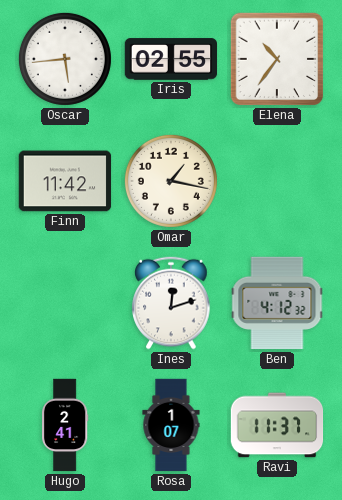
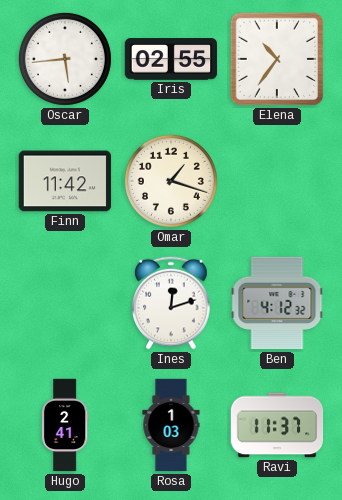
Omar: 1:17 -> 1:18
Rosa: 1:07 -> 1:03
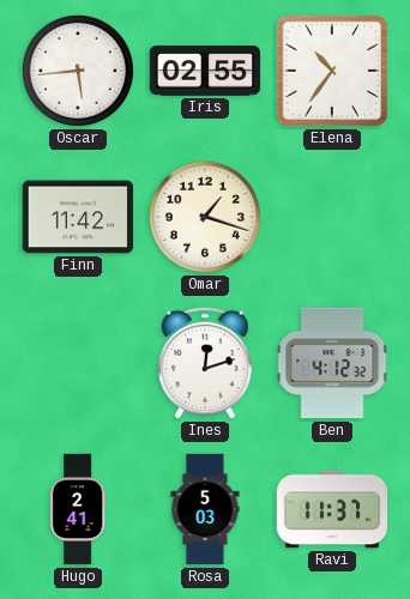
Rosa: 1:03 -> 5:03
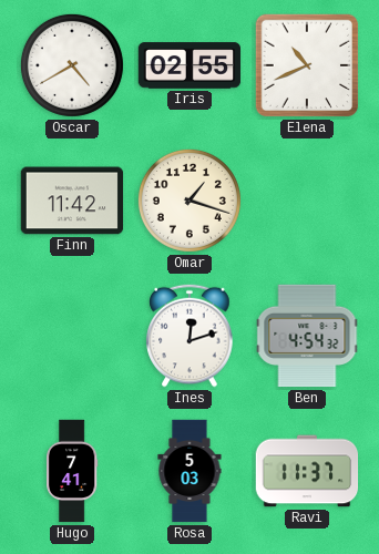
Oscar: 5:44 -> 4:40
Elena: 10:36 -> 10:41
Ben: 4:12 -> 4:54
Hugo: 2:41 -> 7:41
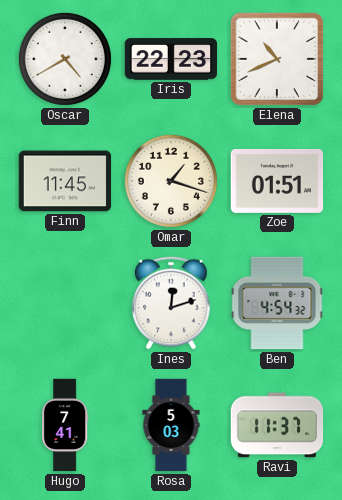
Iris: 02:55 -> 22:23
Finn: 11:42 -> 11:45
Zoe: none -> 01:51
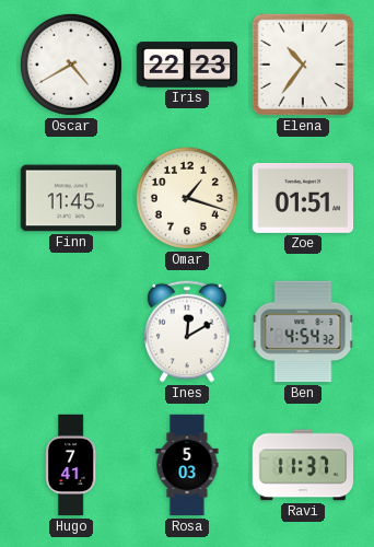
Elena: 10:41 -> 10:36
Ines: 12:12 -> 12:10
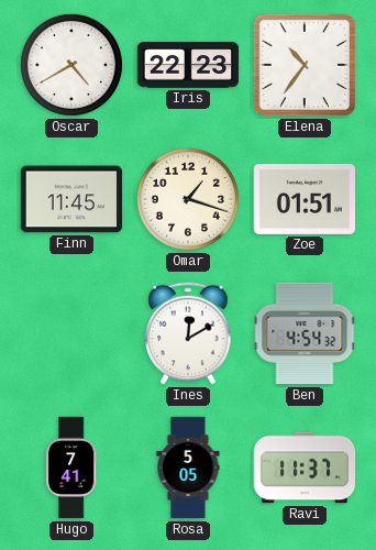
Rosa: 5:03 -> 5:05
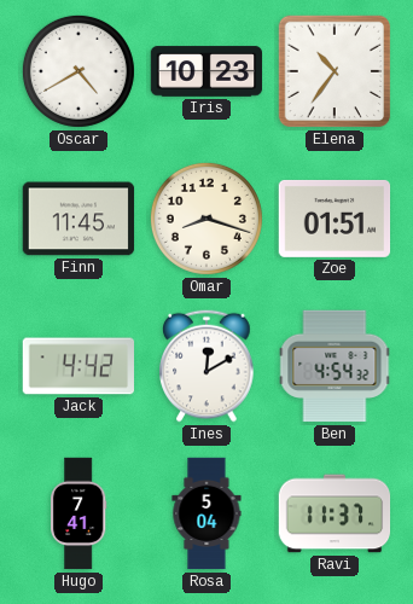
Iris: 22:23 -> 10:23
Omar: 1:18 -> 8:18
Jack: none -> 4:42
Rosa: 5:05 -> 5:04
